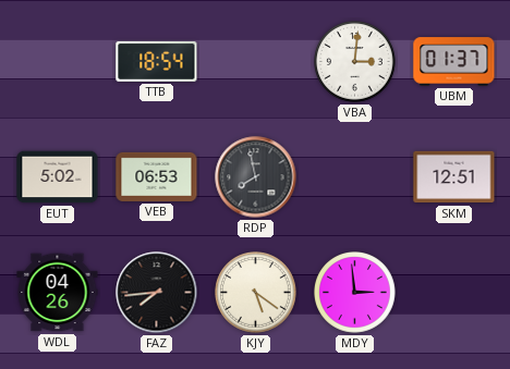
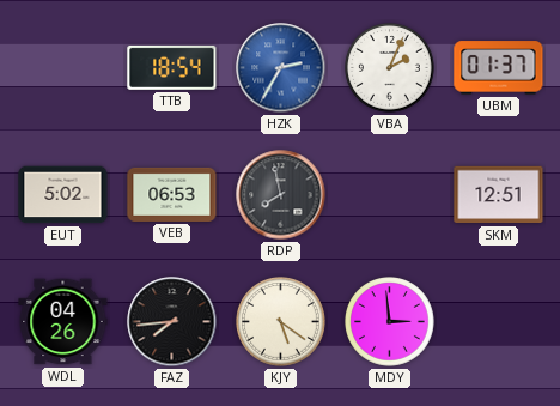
HZK: none -> 2:35
VBA: 3:01 -> 2:04
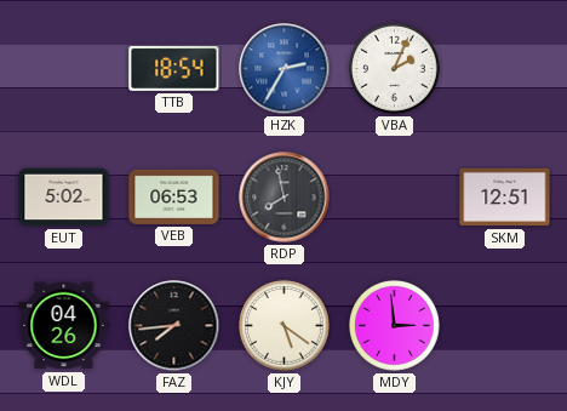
UBM: 01:37 -> none
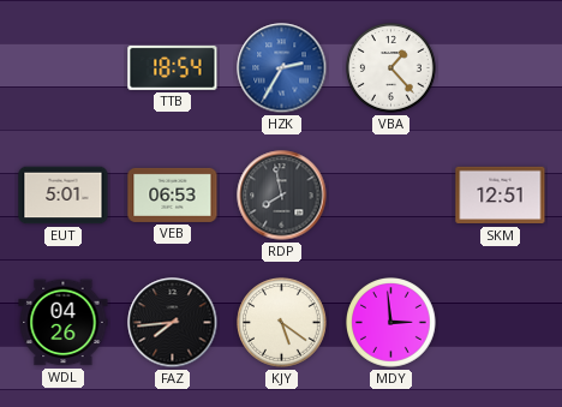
VBA: 2:04 -> 1:23
EUT: 5:02 -> 5:01
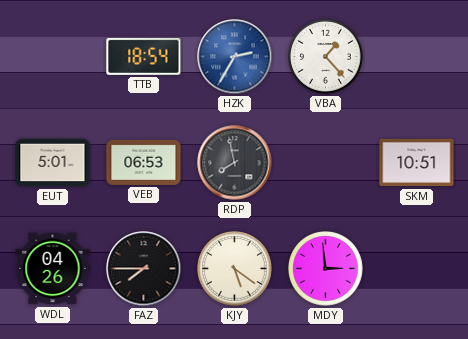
SKM: 12:51 -> 10:51
FAZ: 7:44 -> 7:45
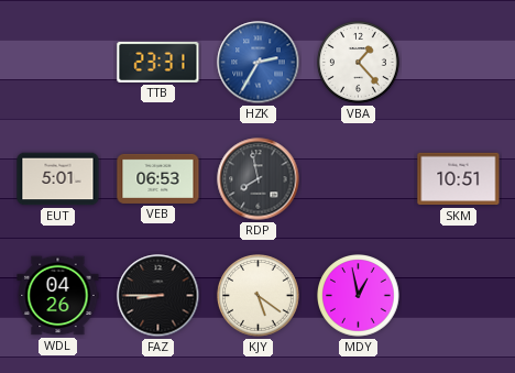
TTB: 18:54 -> 23:31
FAZ: 7:45 -> 8:45
MDY: 2:59 -> 12:58
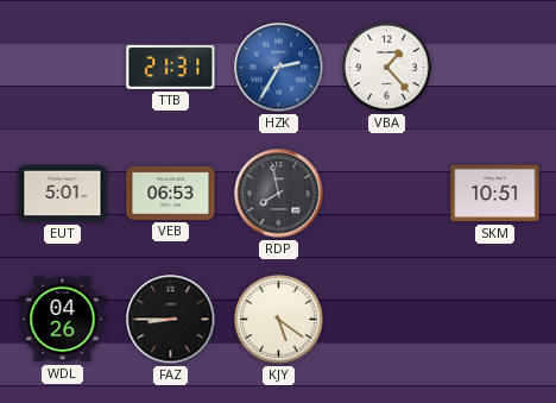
TTB: 23:31 -> 21:31
MDY: 12:58 -> none
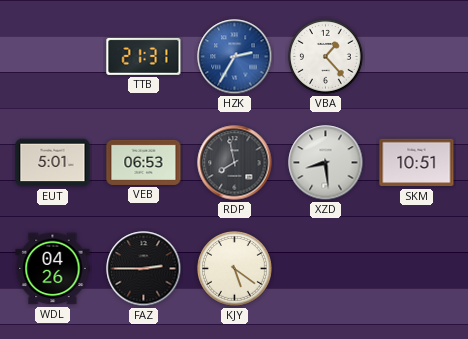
XZD: none -> 8:29
FAZ: 8:45 -> 2:45
